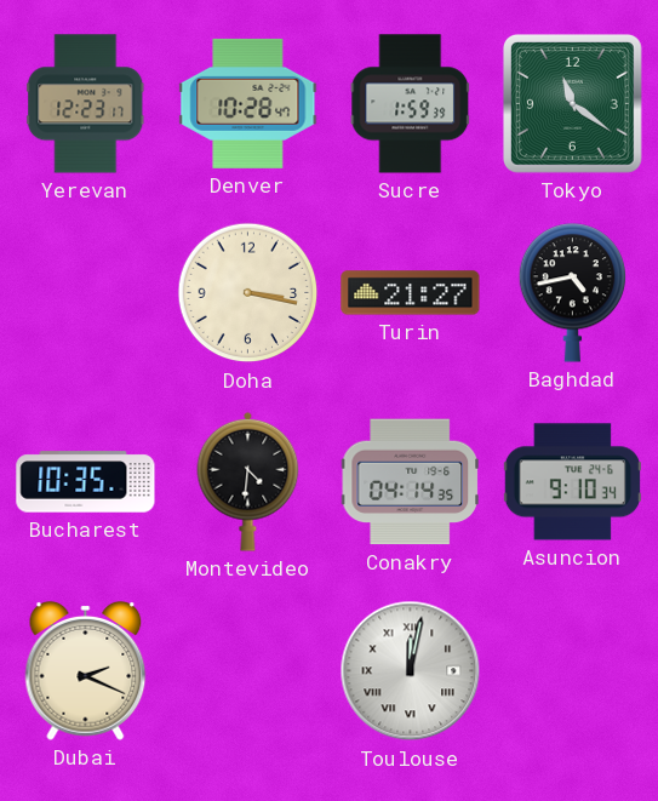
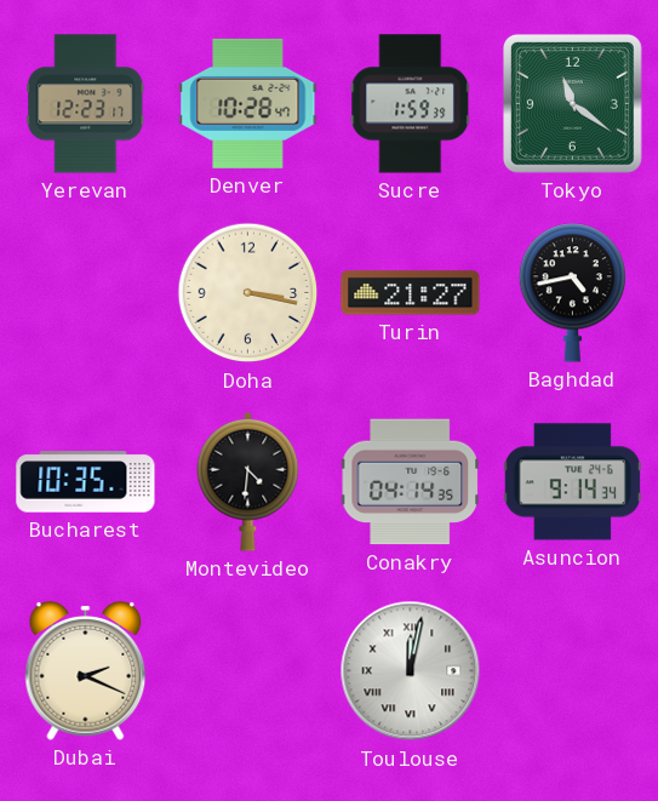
Asuncion: 9:10 -> 9:14
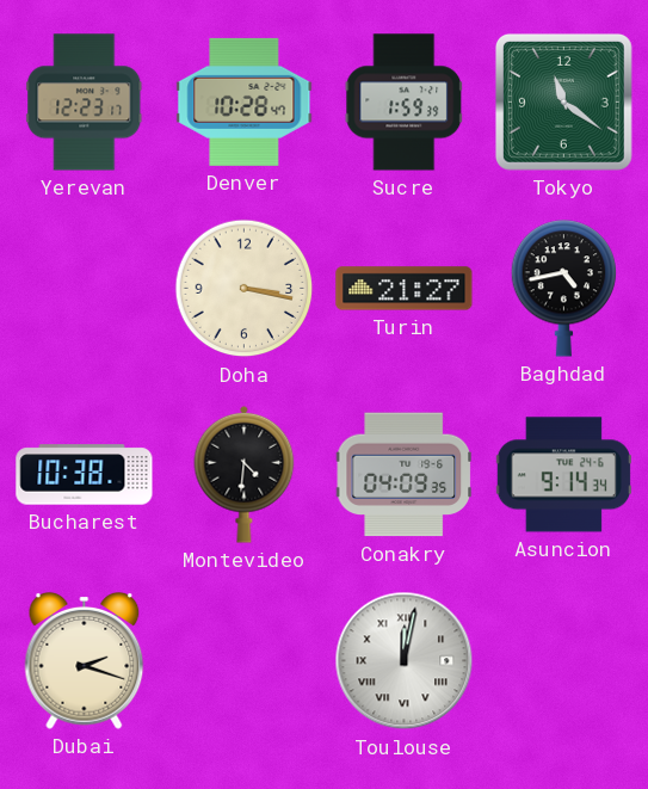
Bucharest: 10:35 -> 10:38
Conakry: 04:14 -> 04:09
Dubai: 2:19 -> 2:18
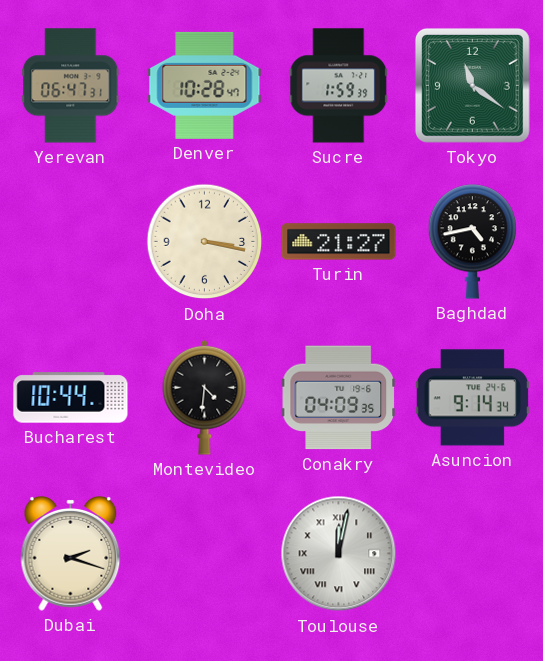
Yerevan: 12:23 -> 06:47
Bucharest: 10:38 -> 10:44
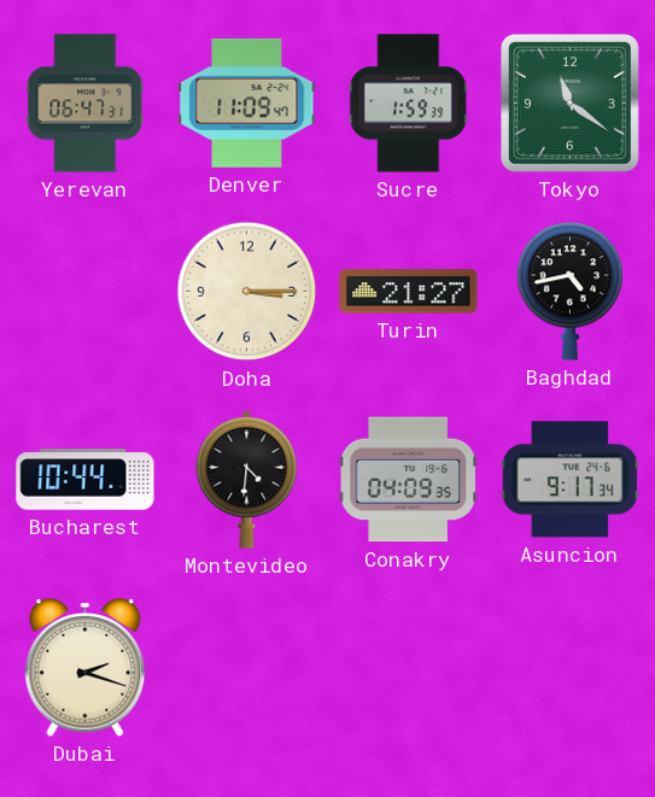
Denver: 10:28 -> 11:09
Doha: 3:17 -> 3:15
Asuncion: 9:14 -> 9:17
Toulouse: 12:02 -> none
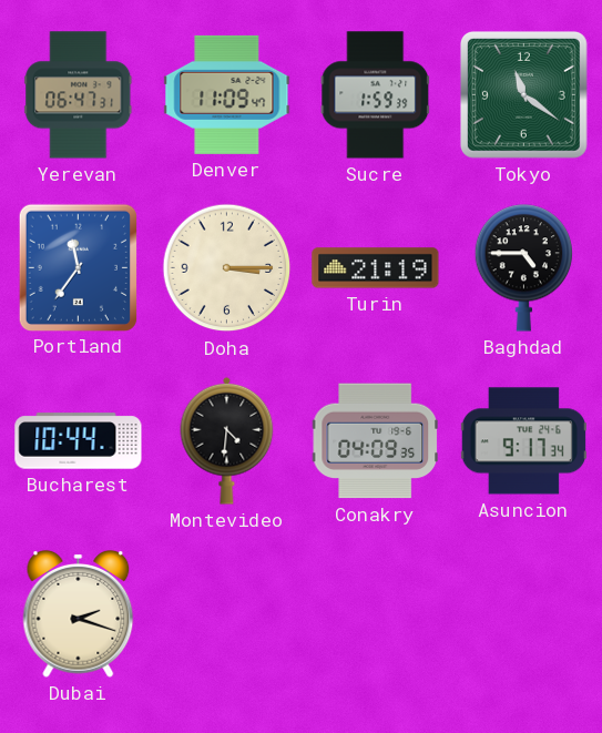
Portland: none -> 11:36
Turin: 21:27 -> 21:19
Baghdad: 4:43 -> 4:45
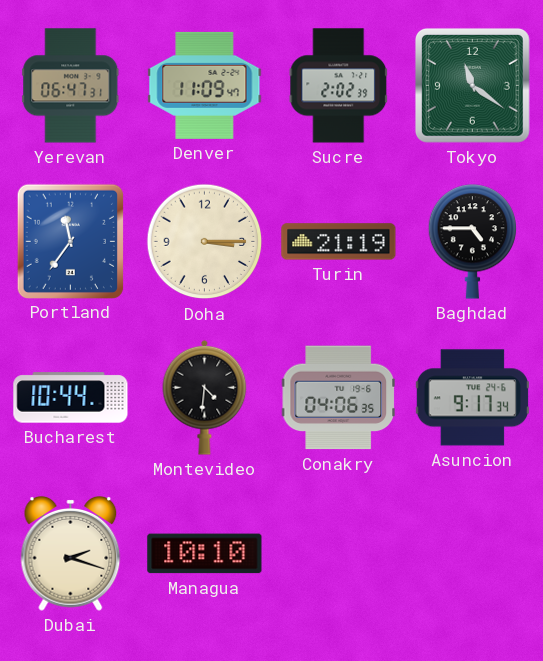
Sucre: 1:59 -> 2:02
Conakry: 04:09 -> 04:06
Managua: none -> 10:10
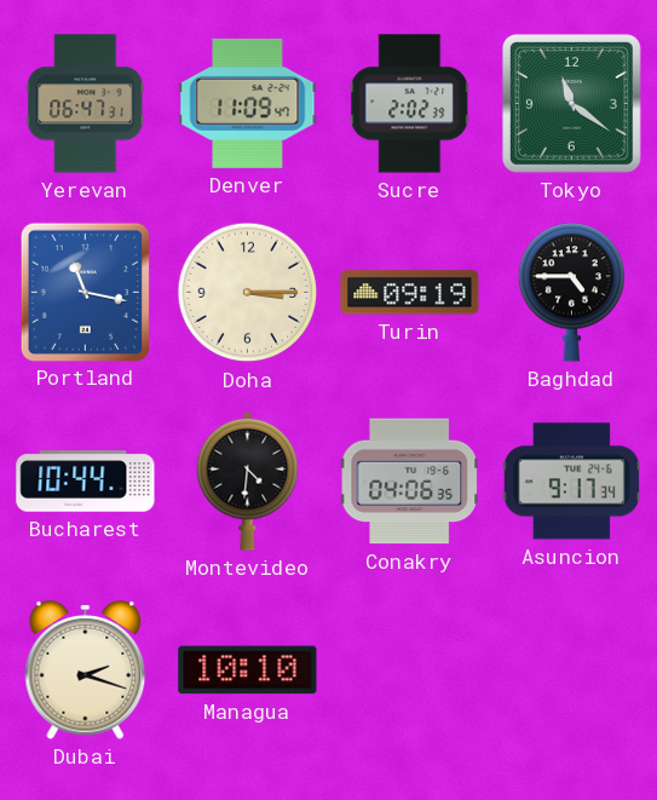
Portland: 11:36 -> 11:17
Turin: 21:19 -> 09:19
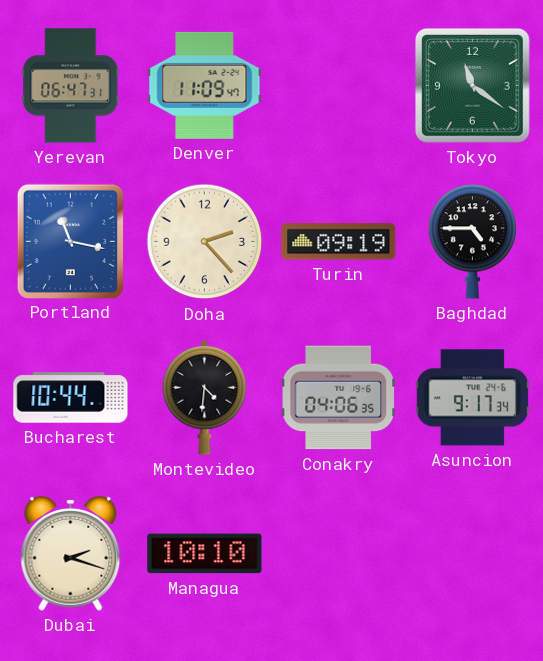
Sucre: 2:02 -> none
Doha: 3:15 -> 2:23
